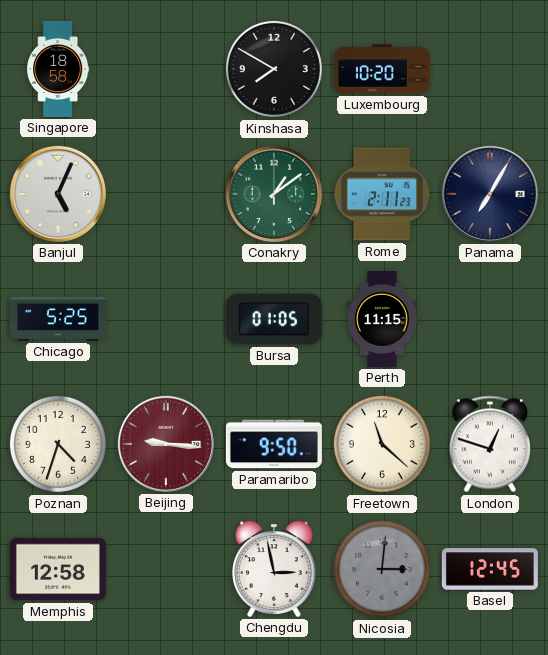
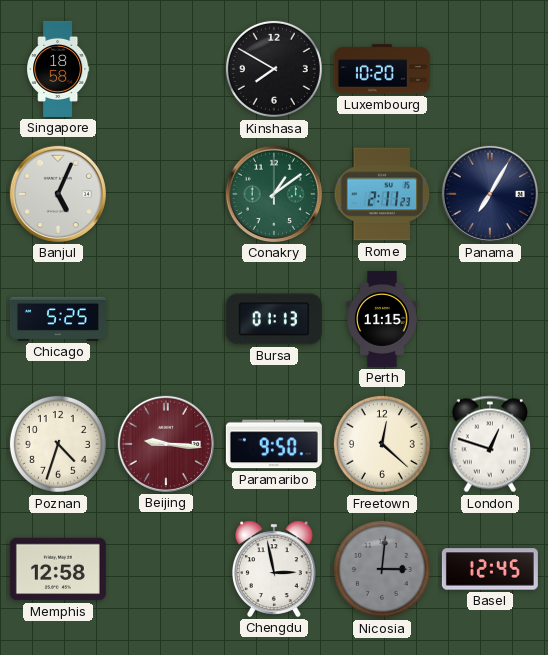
Bursa: 01:05 -> 01:13
Freetown: 11:22 -> 12:22
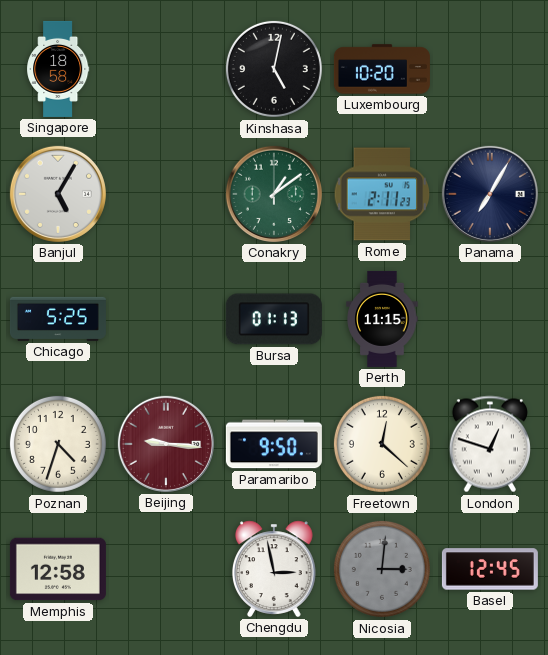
Kinshasa: 7:50 -> 5:02
Banjul: 5:04 -> 5:05
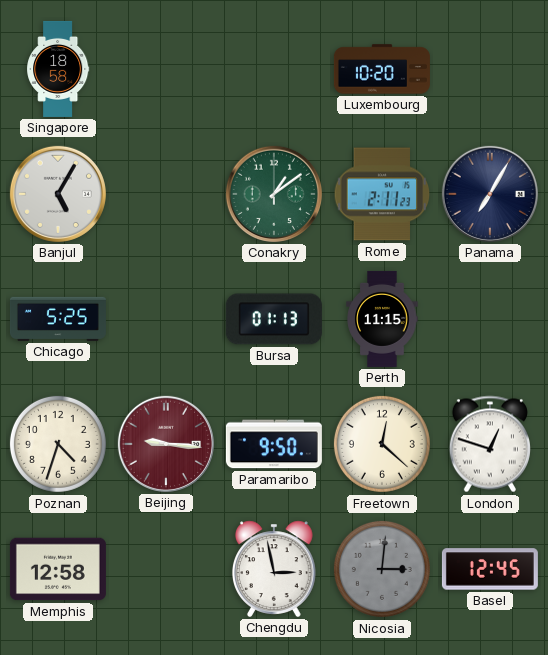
Kinshasa: 5:02 -> none
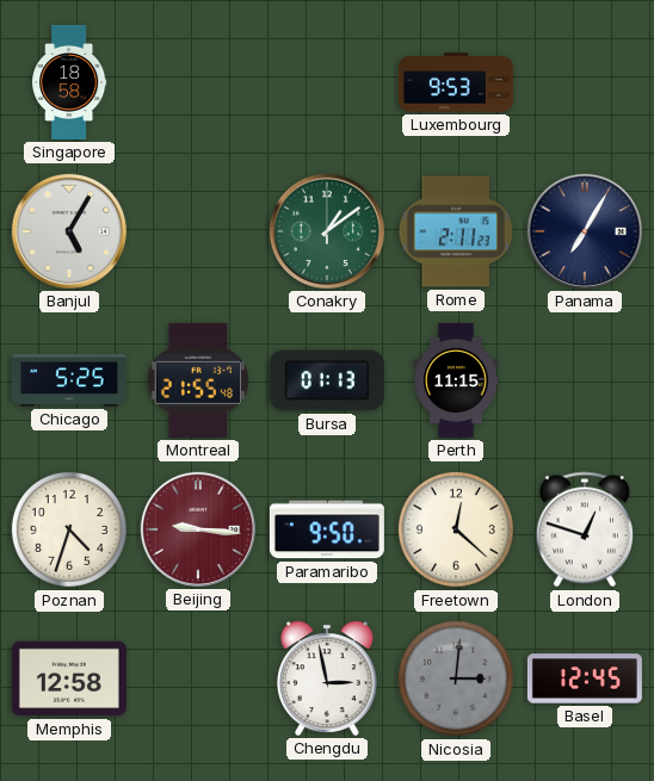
Luxembourg: 10:20 -> 9:53
Montreal: none -> 21:55
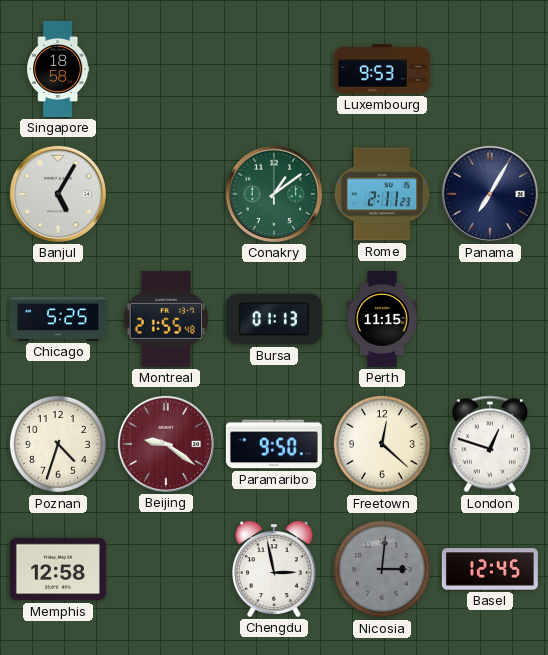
Beijing: 9:16 -> 9:21
